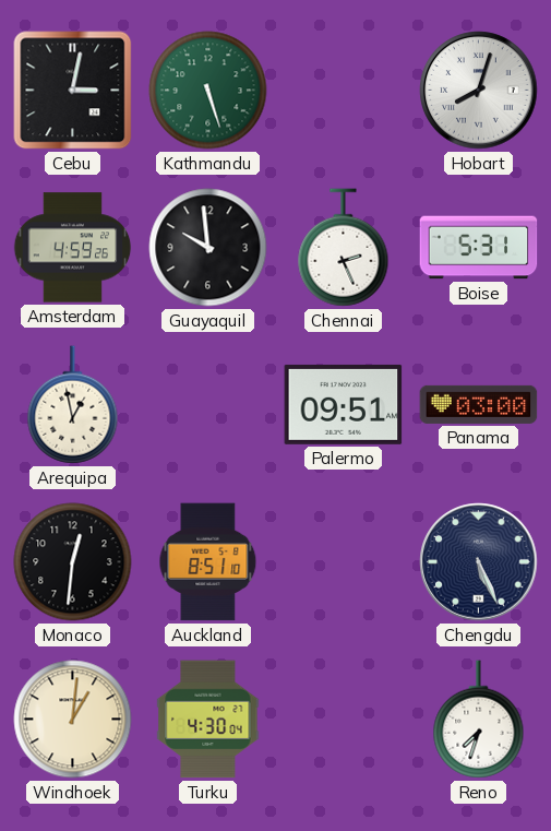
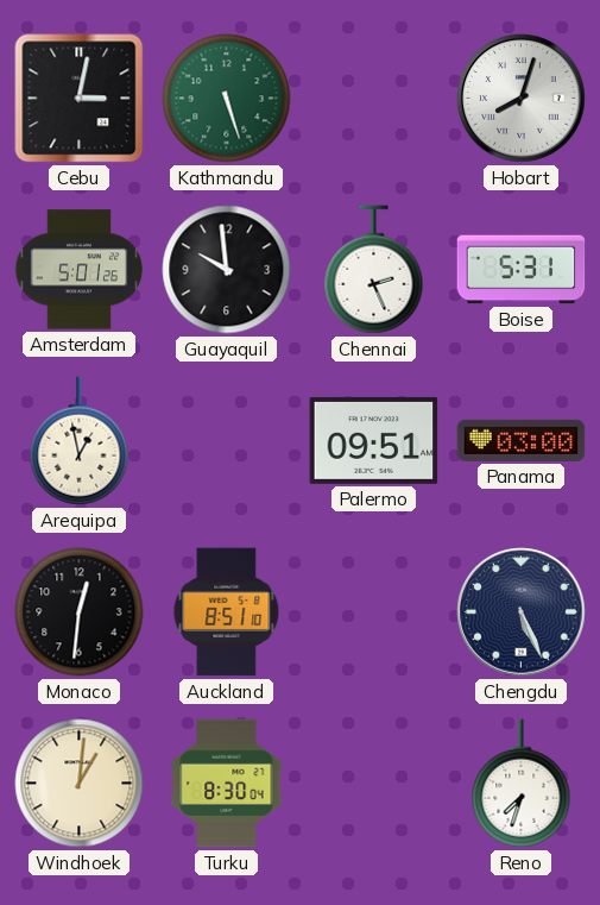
Amsterdam: 4:59 -> 5:01
Turku: 4:30 -> 8:30
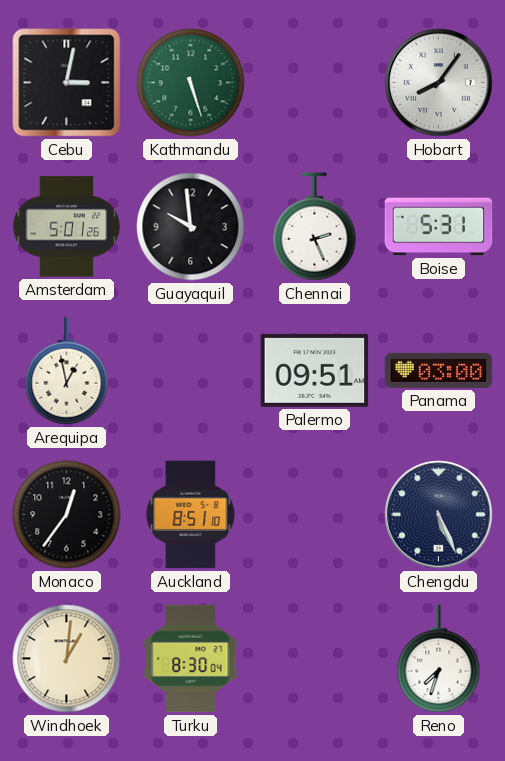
Hobart: 8:03 -> 8:06
Monaco: 12:31 -> 12:36
